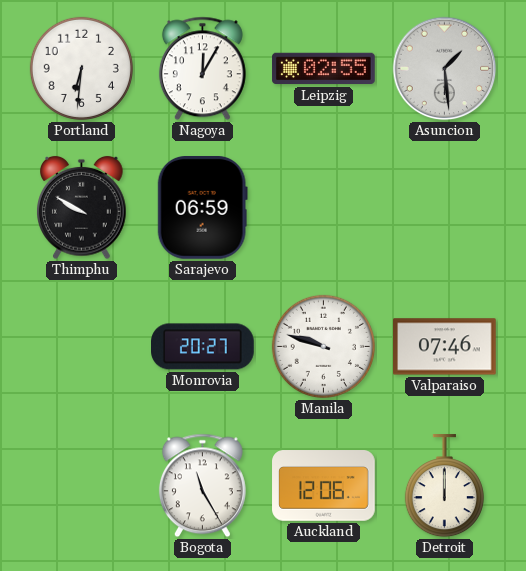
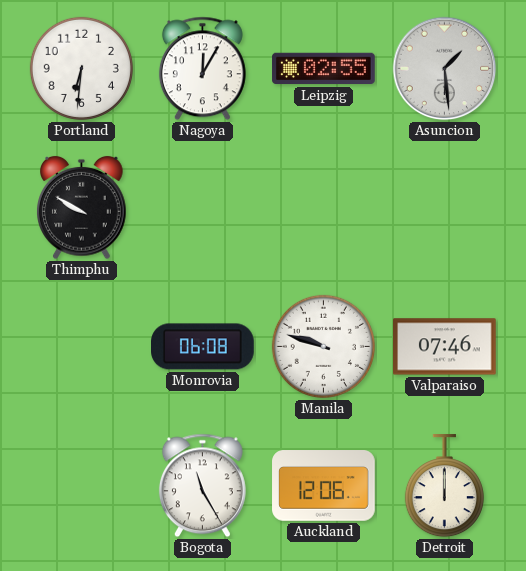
Sarajevo: 06:59 -> none
Monrovia: 20:27 -> 06:08
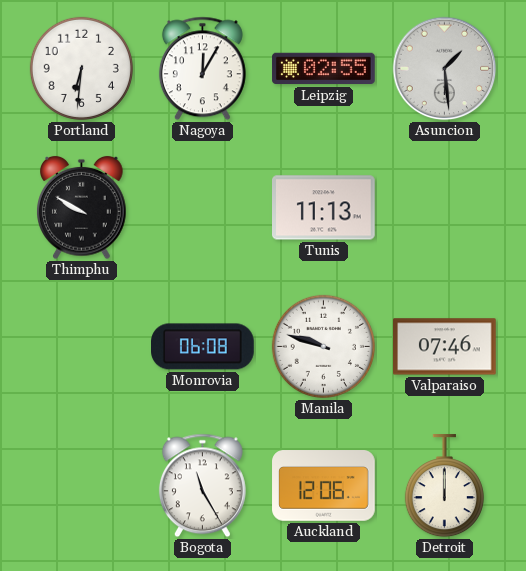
Tunis: none -> 11:13
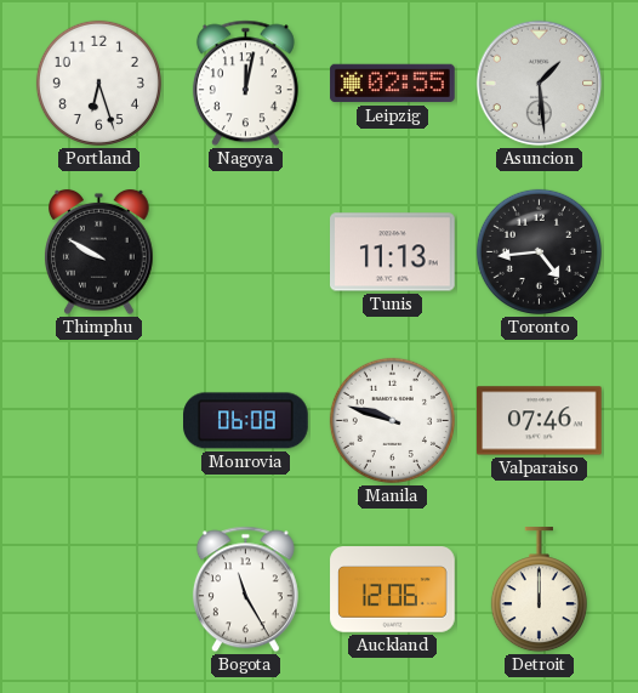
Portland: 6:31 -> 6:27
Nagoya: 12:05 -> 12:02
Toronto: none -> 4:44
